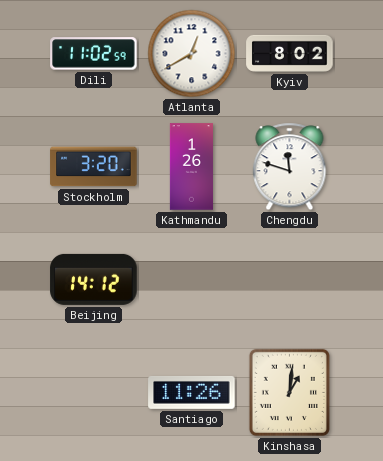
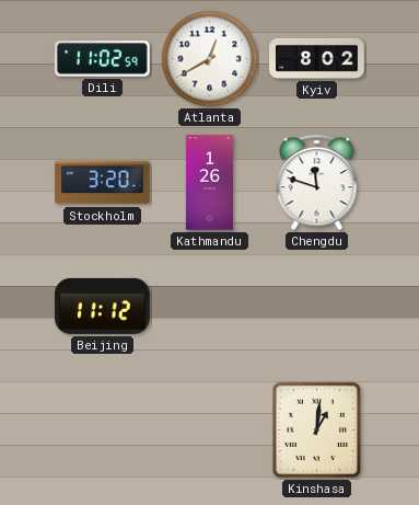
Beijing: 14:12 -> 11:12
Santiago: 11:26 -> none
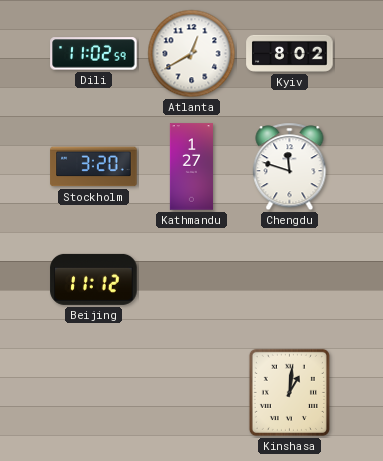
Kathmandu: 1:26 -> 1:27
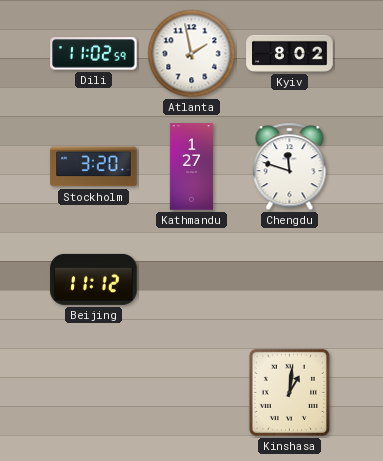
Atlanta: 12:40 -> 1:58
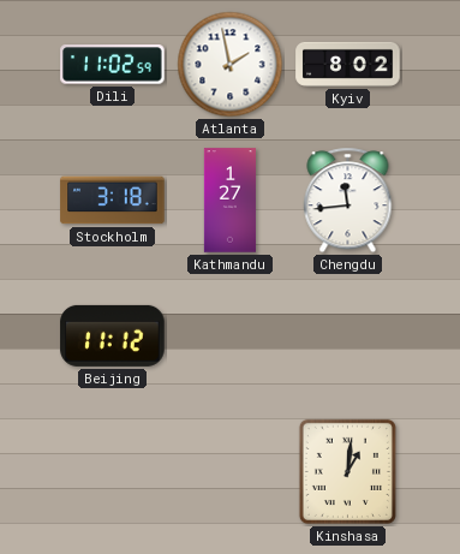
Stockholm: 3:20 -> 3:18
Chengdu: 11:48 -> 11:44
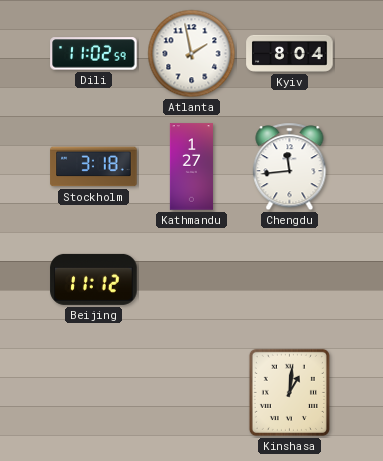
Kyiv: 8:02 -> 8:04
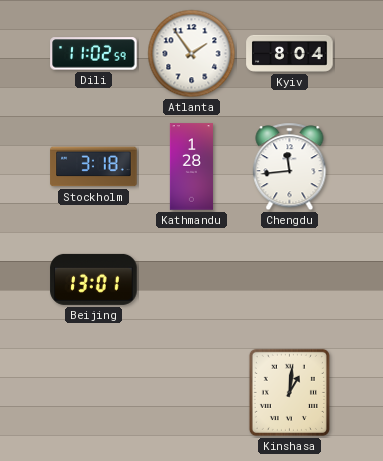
Atlanta: 1:58 -> 1:54
Kathmandu: 1:27 -> 1:28
Beijing: 11:12 -> 13:01
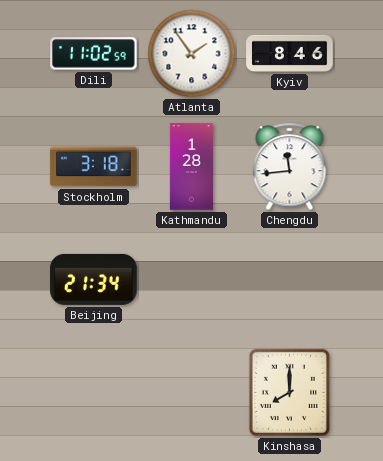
Kyiv: 8:04 -> 8:46
Beijing: 13:01 -> 21:34
Kinshasa: 1:01 -> 8:00
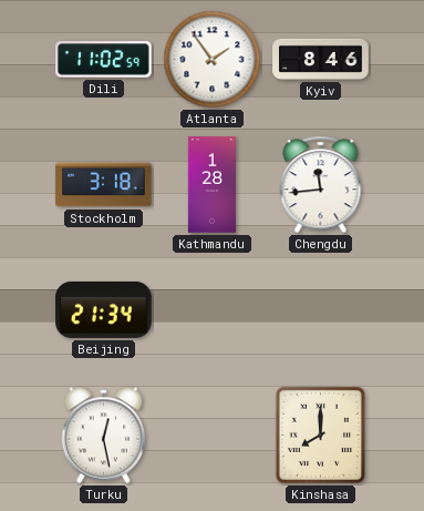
Turku: none -> 12:28
